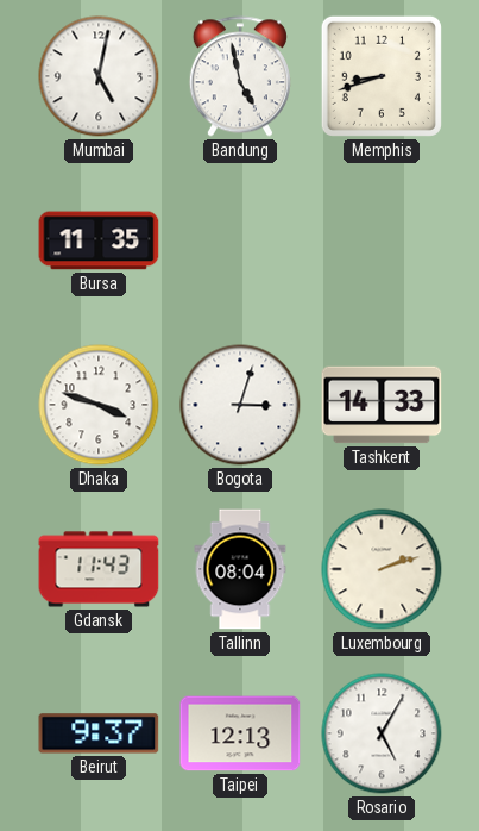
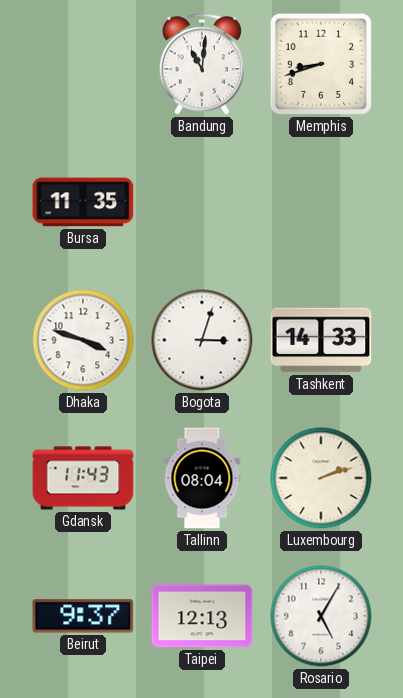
Mumbai: 5:02 -> none
Bandung: 4:58 -> 11:01
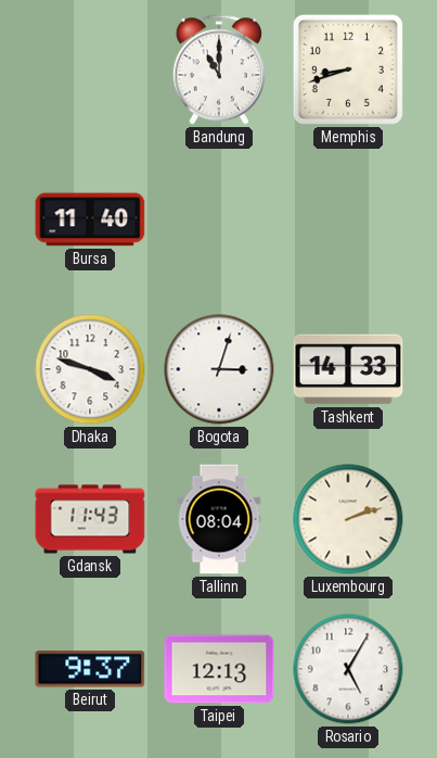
Bandung: 11:01 -> 11:00
Bursa: 11:35 -> 11:40
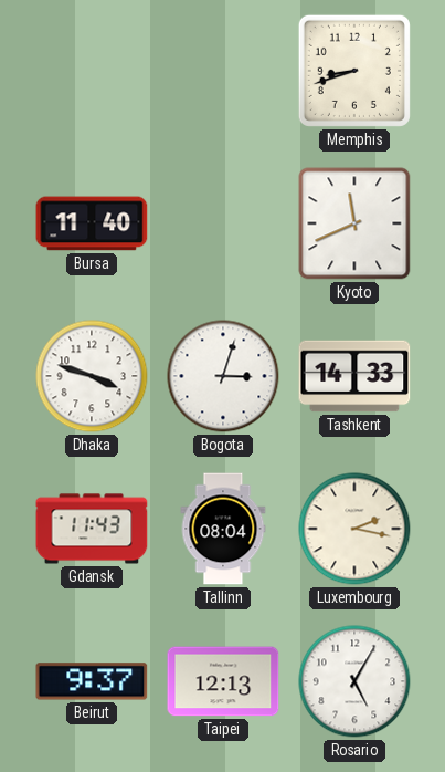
Bandung: 11:00 -> none
Kyoto: none -> 11:41
Luxembourg: 2:12 -> 2:17
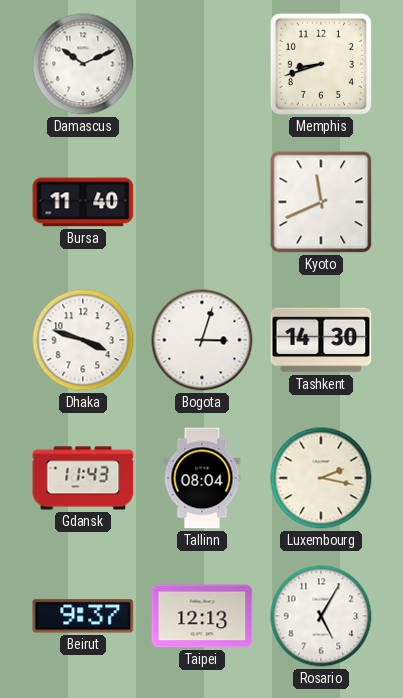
Damascus: none -> 10:11
Tashkent: 14:33 -> 14:30
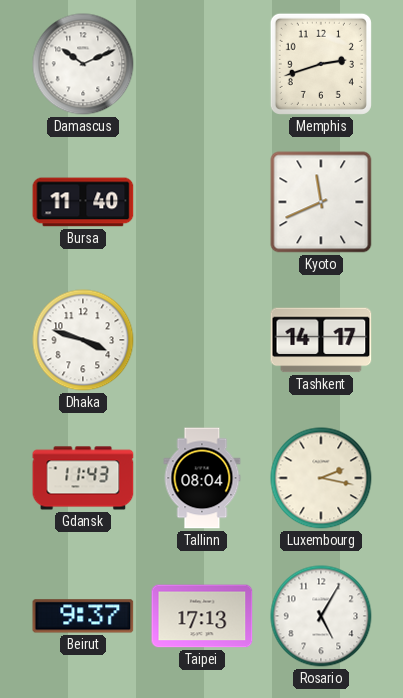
Memphis: 8:42 -> 2:42
Bogota: 3:03 -> none
Tashkent: 14:30 -> 14:17
Taipei: 12:13 -> 17:13
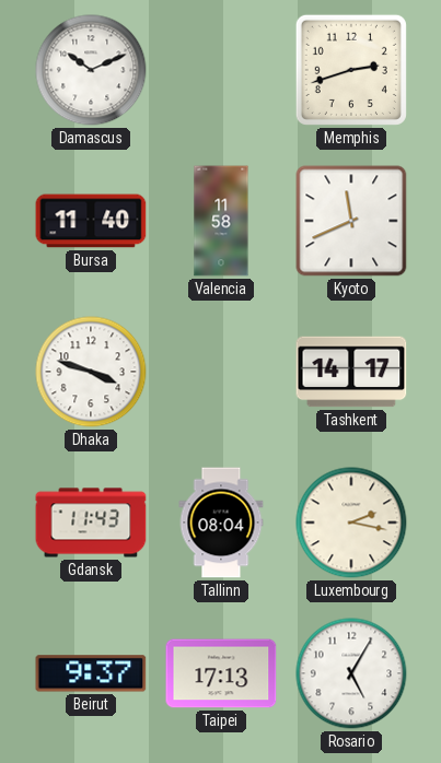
Valencia: none -> 11:58
